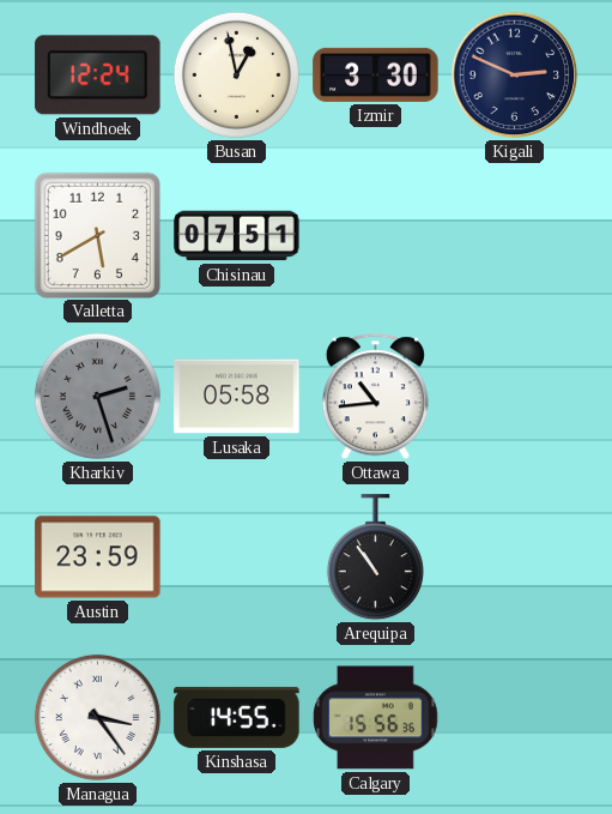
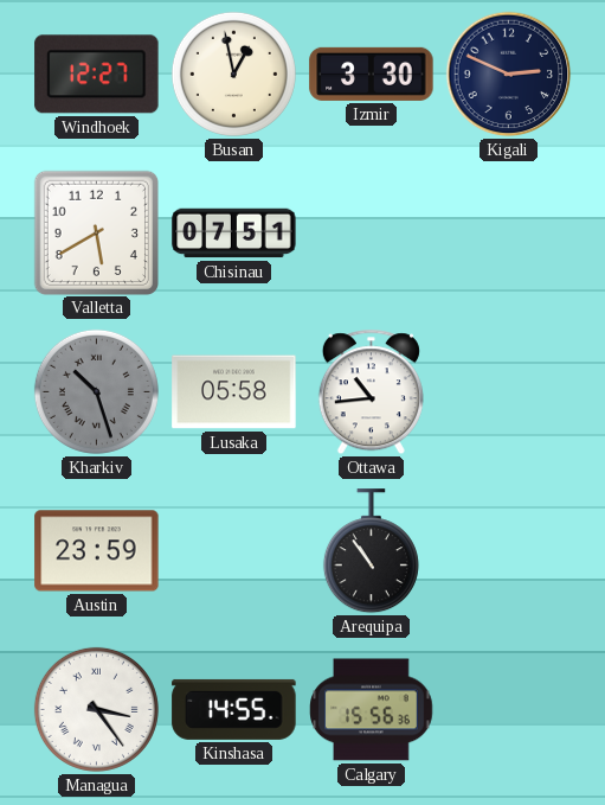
Windhoek: 12:24 -> 12:27
Kharkiv: 2:27 -> 10:27
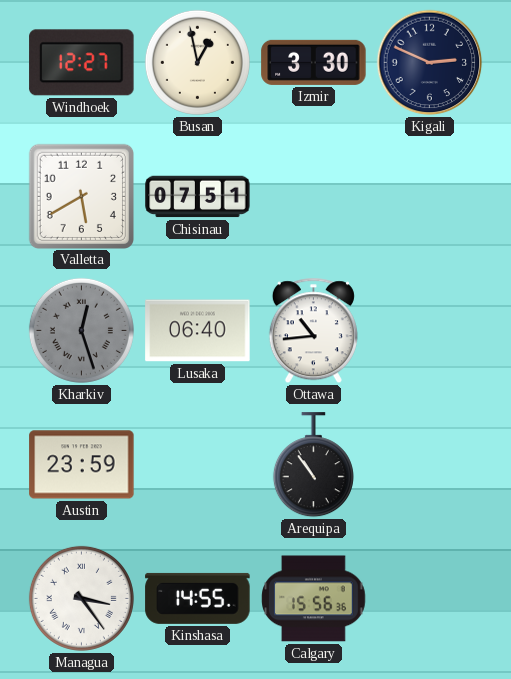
Kharkiv: 10:27 -> 12:27
Lusaka: 05:58 -> 06:40
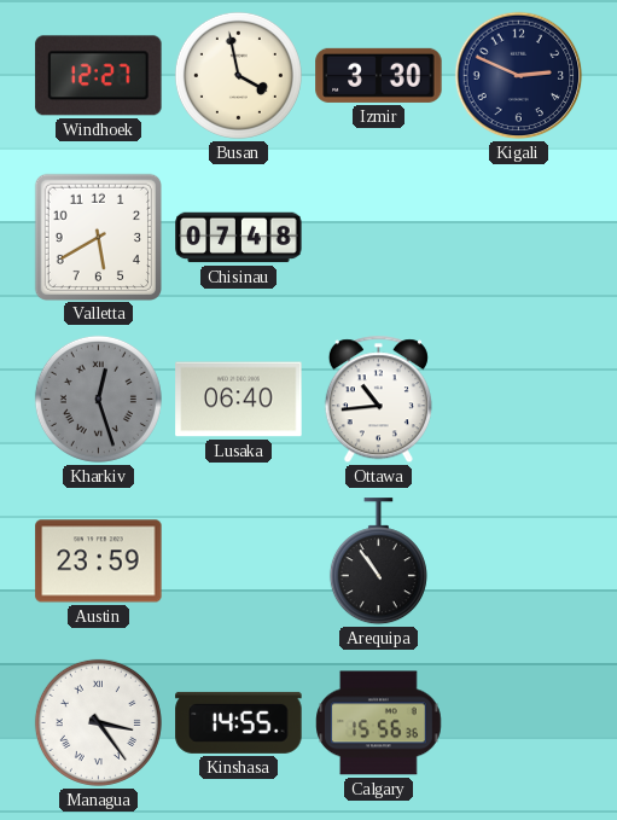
Busan: 12:58 -> 3:58
Chisinau: 07:51 -> 07:48
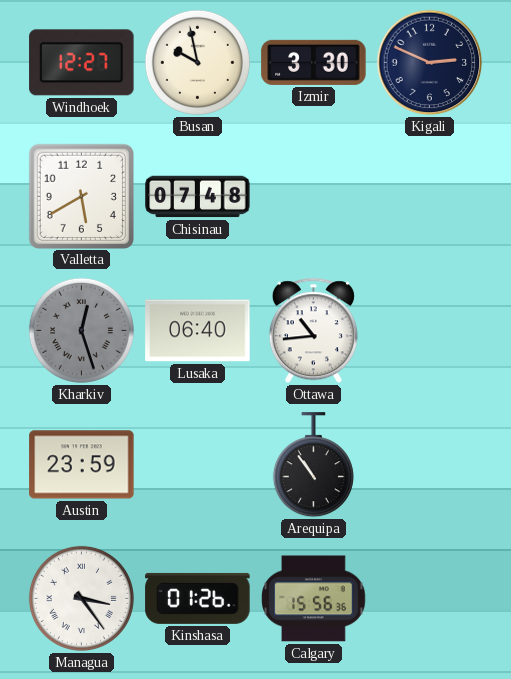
Busan: 3:58 -> 9:58
Kinshasa: 14:55 -> 01:26
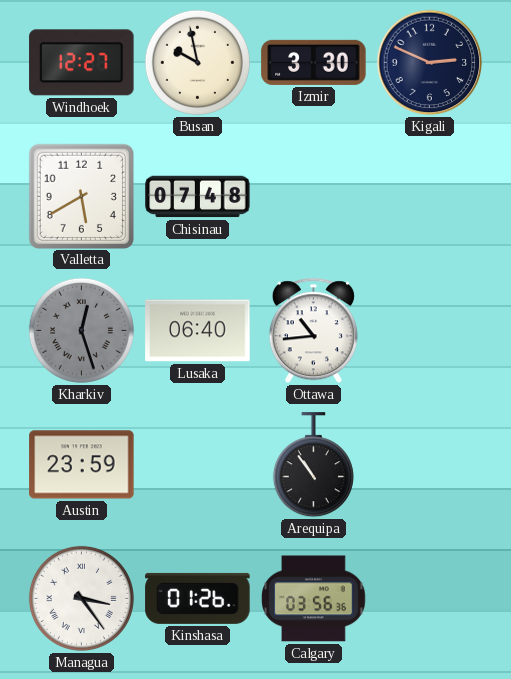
Calgary: 15:56 -> 03:56
